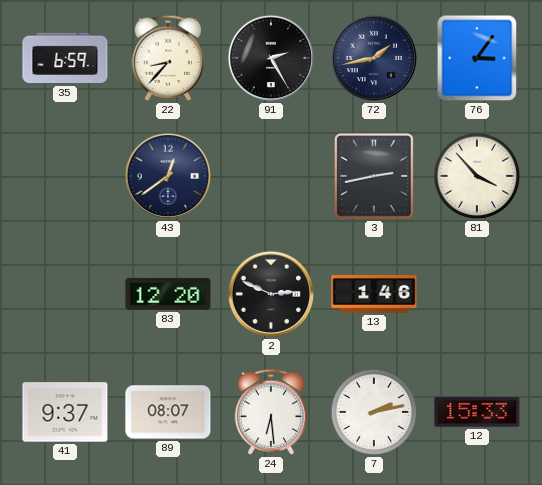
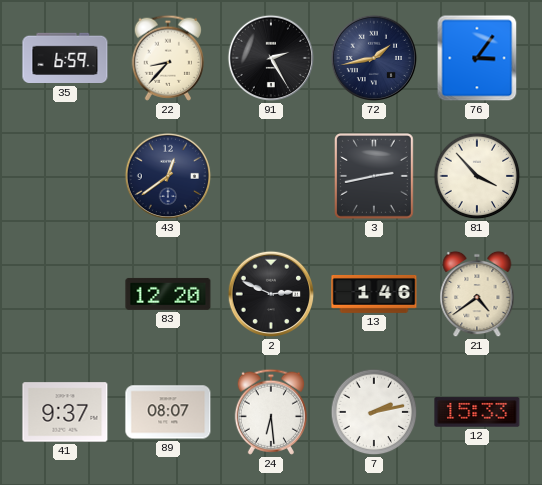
21: none -> 4:39
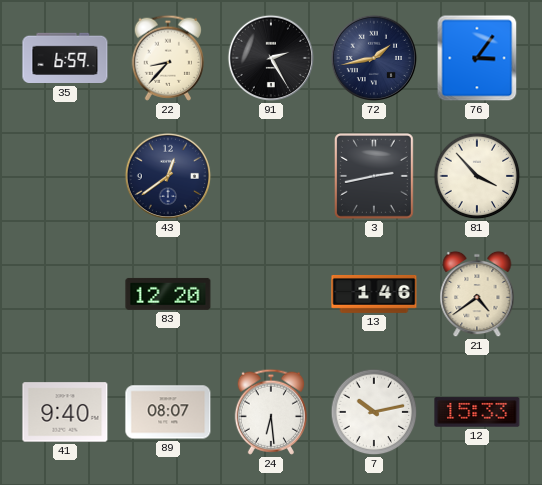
2: 2:49 -> none
41: 9:37 -> 9:40
7: 2:13 -> 10:13
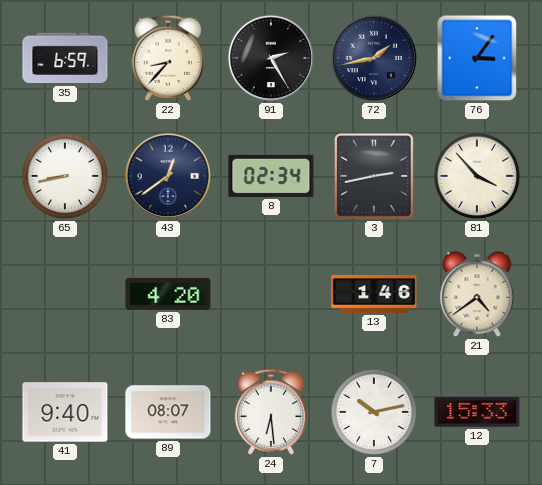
65: none -> 8:43
8: none -> 02:34
83: 12:20 -> 4:20
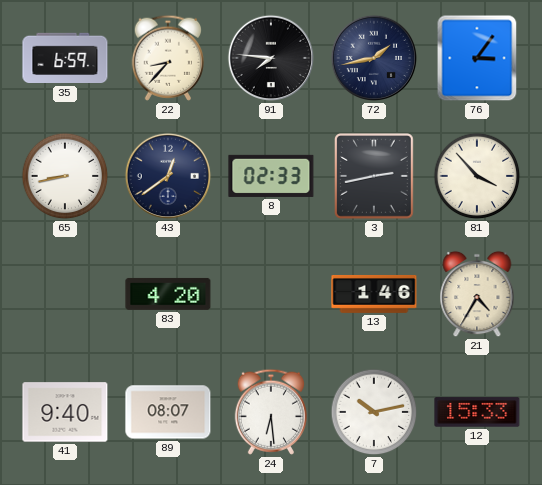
91: 2:25 -> 7:46
8: 02:34 -> 02:33
21: 4:39 -> 4:35
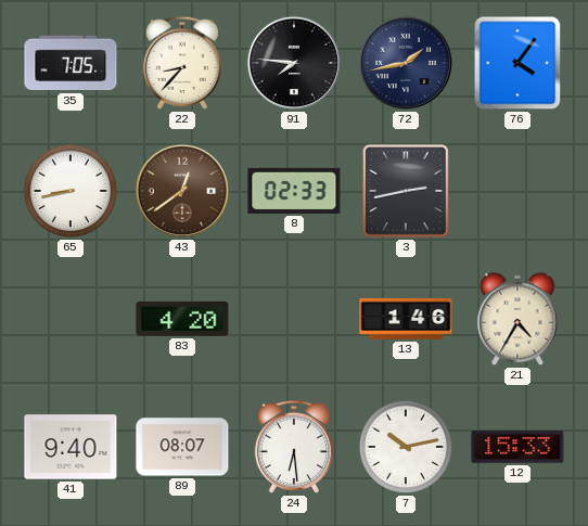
35: 6:59 -> 7:05
76: 3:06 -> 4:06
43 dial: navy -> brown
81: 3:53 -> none
